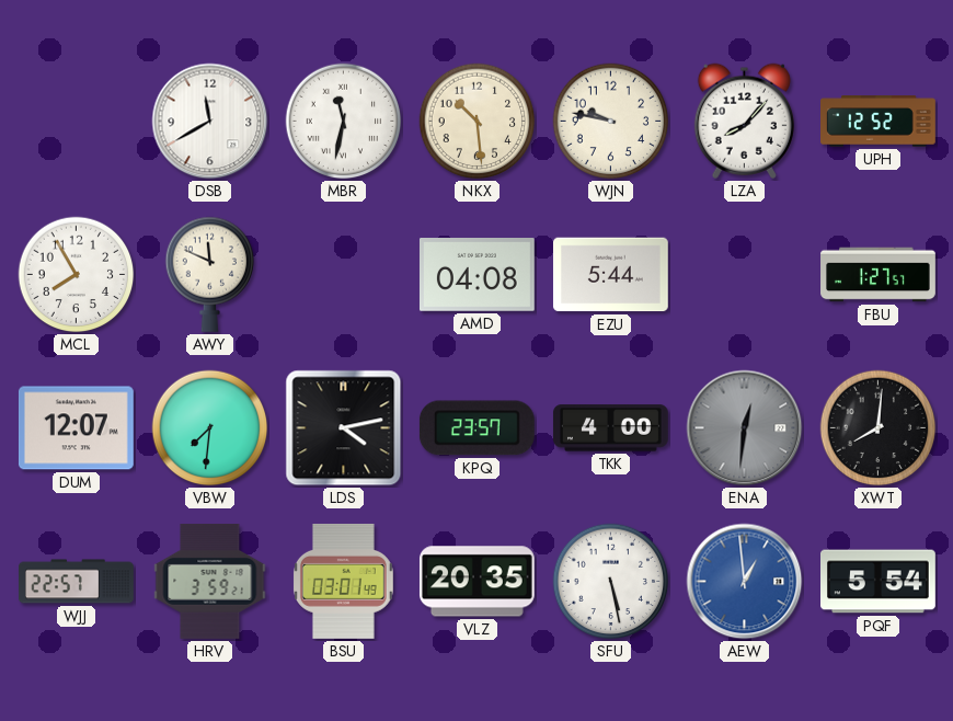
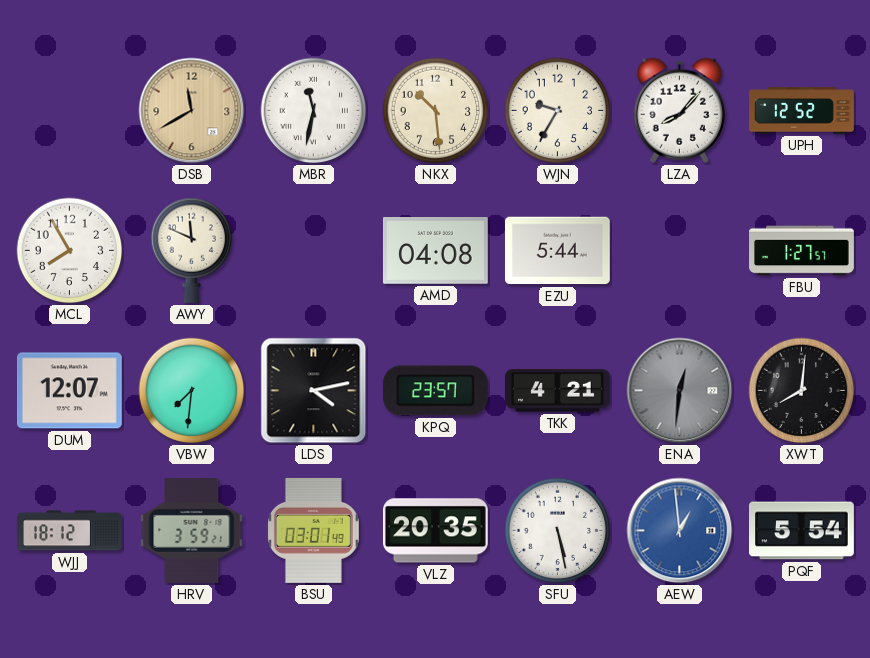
DSB dial: white -> champagne
WJN: 9:47 -> 9:35
TKK: 4:00 -> 4:21
WJJ: 22:57 -> 18:12
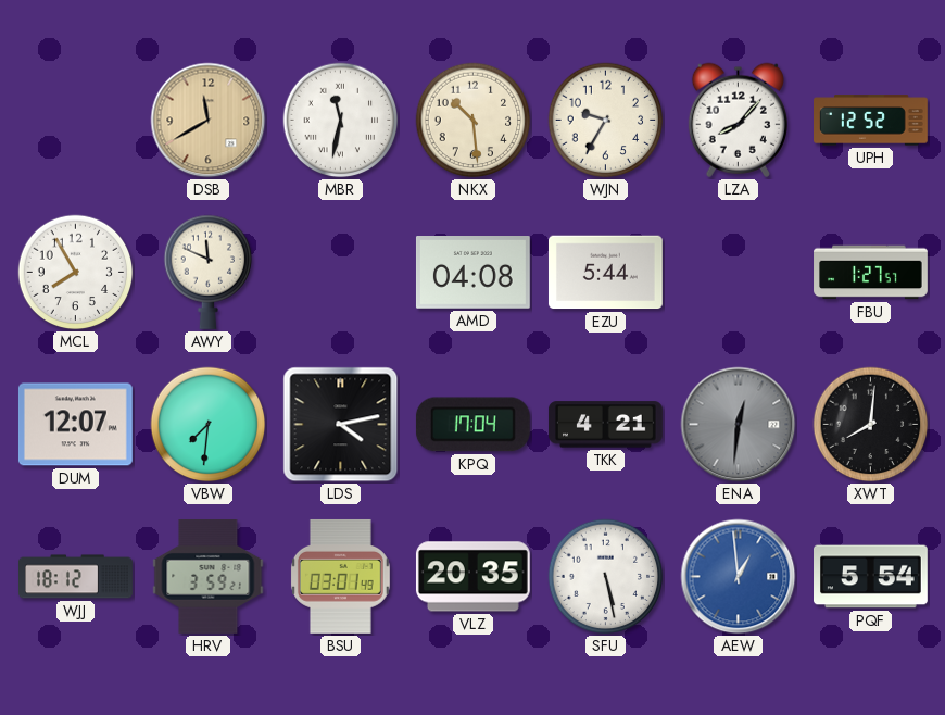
KPQ: 23:57 -> 17:04
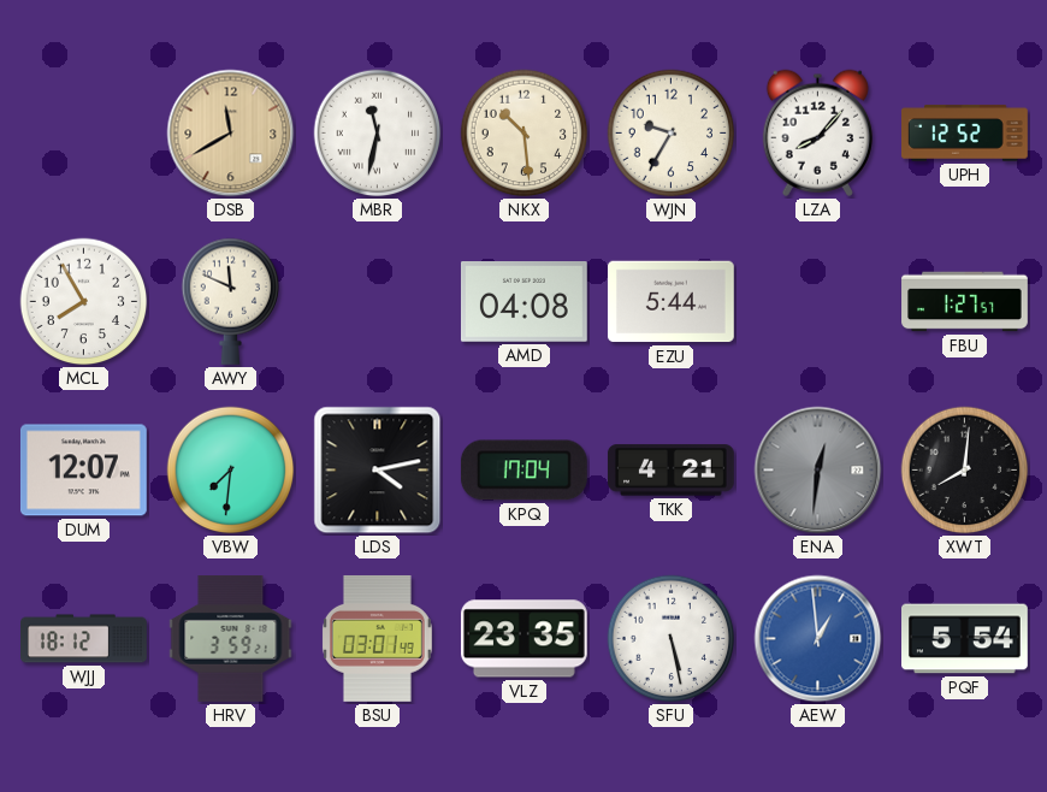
VLZ: 20:35 -> 23:35
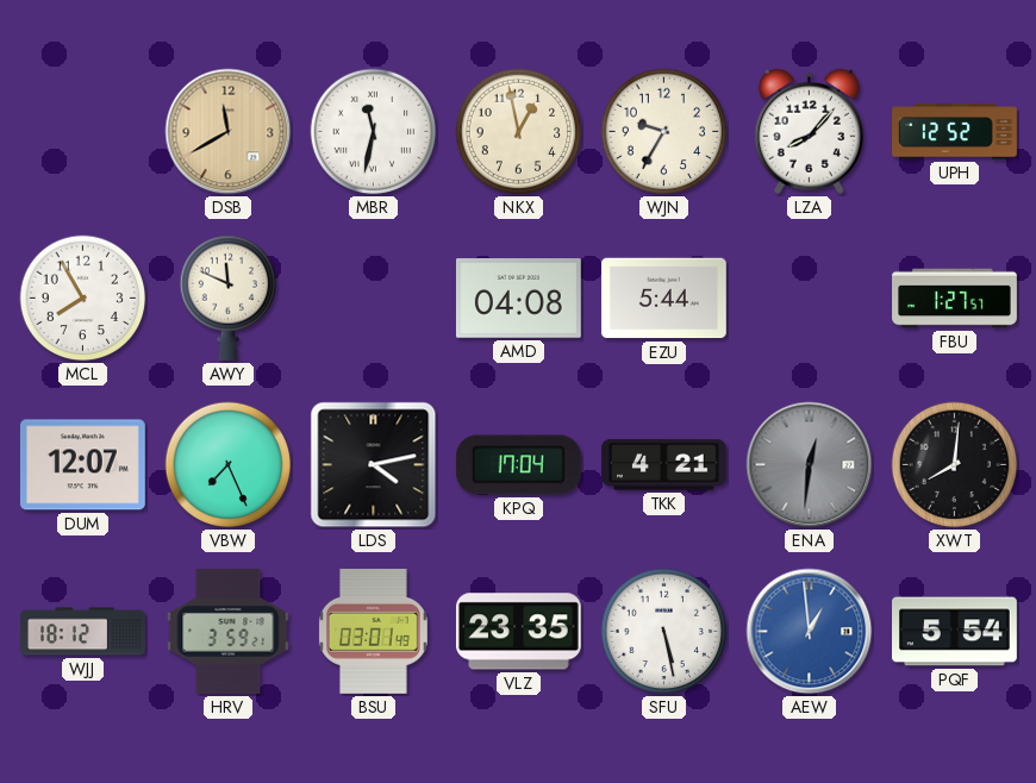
NKX: 10:29 -> 12:58
VBW: 7:31 -> 7:26
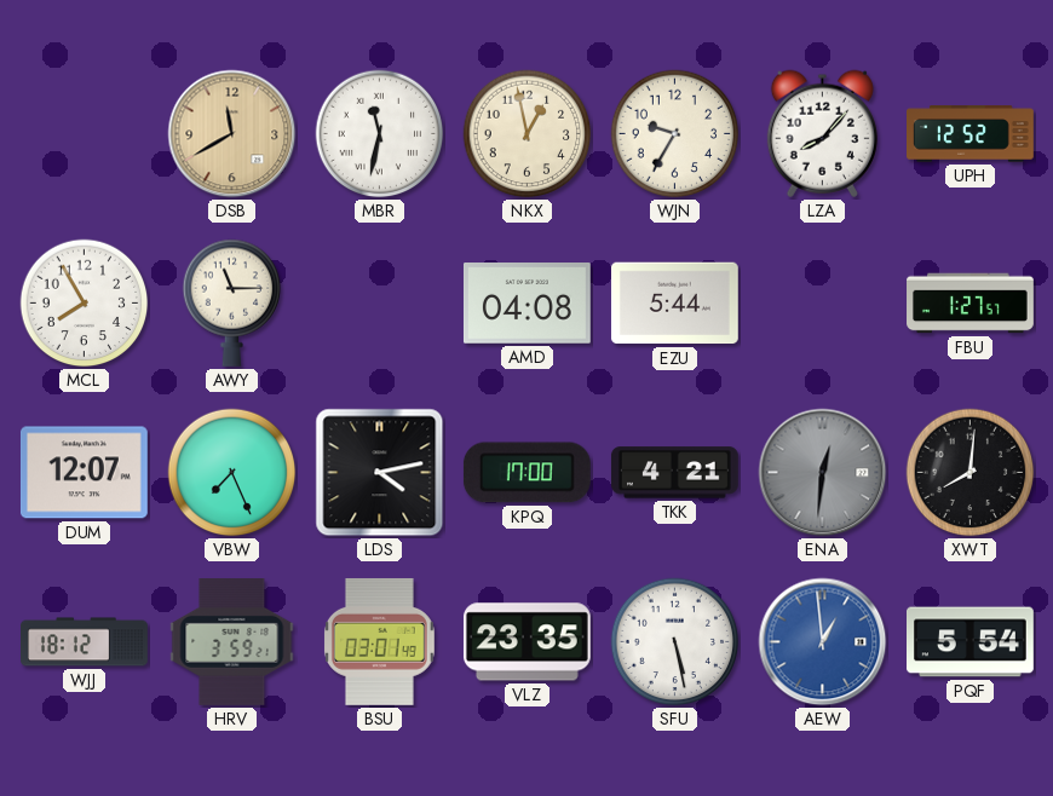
AWY: 11:49 -> 11:15
KPQ: 17:04 -> 17:00
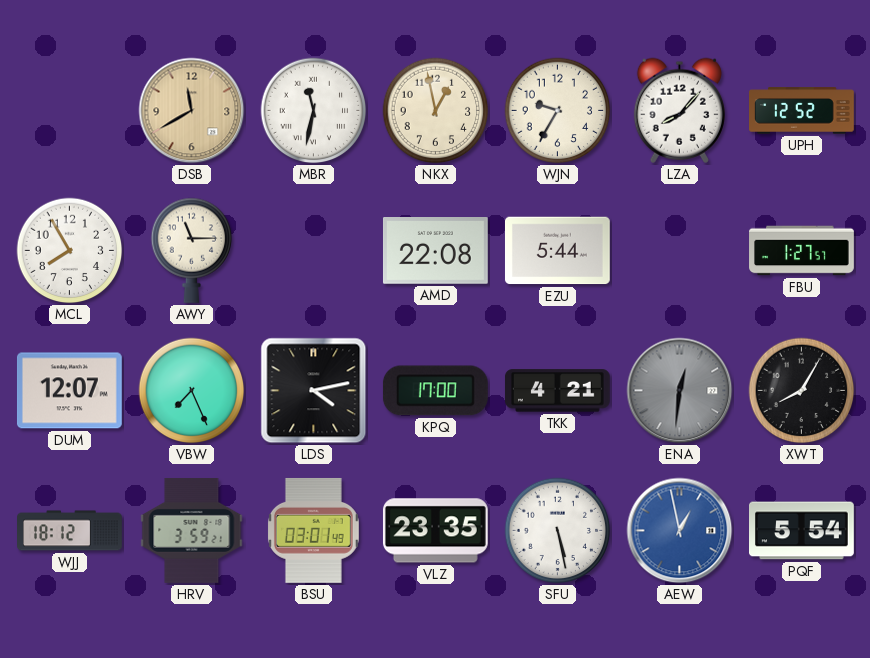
AMD: 04:08 -> 22:08
XWT: 8:01 -> 8:05
AEW: 12:59 -> 12:58
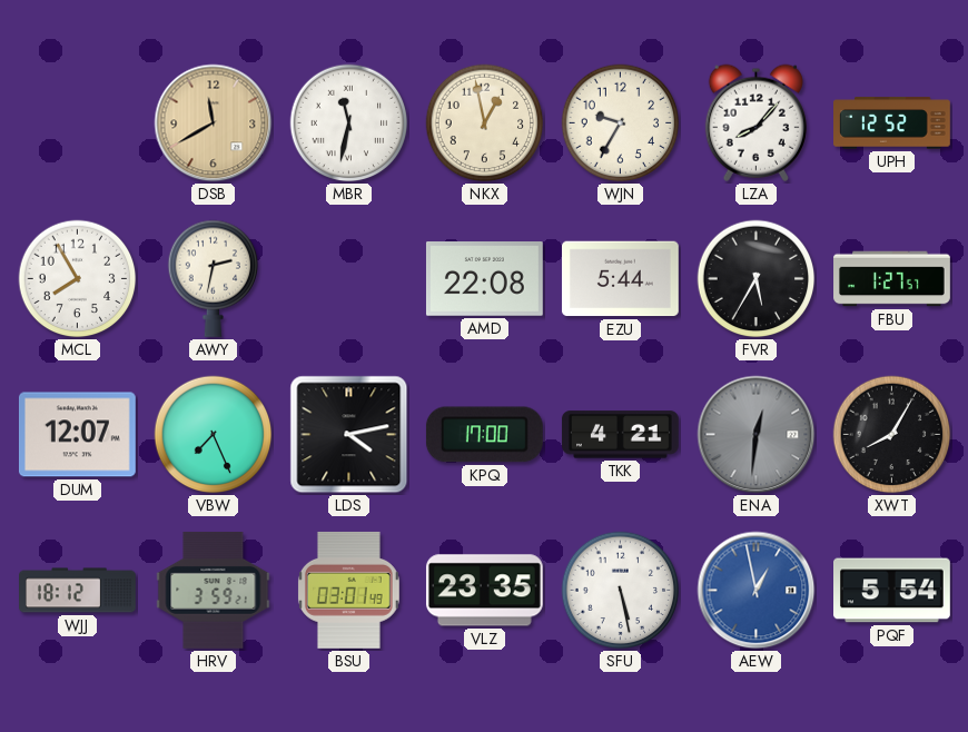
AWY: 11:15 -> 2:32
FVR: none -> 5:35
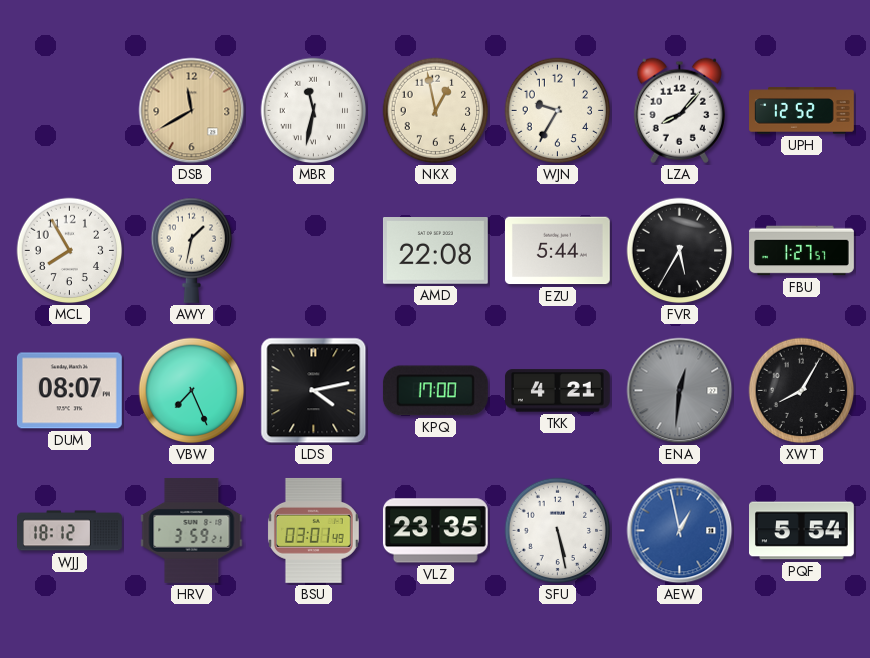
AWY: 2:32 -> 1:32
DUM: 12:07 -> 08:07
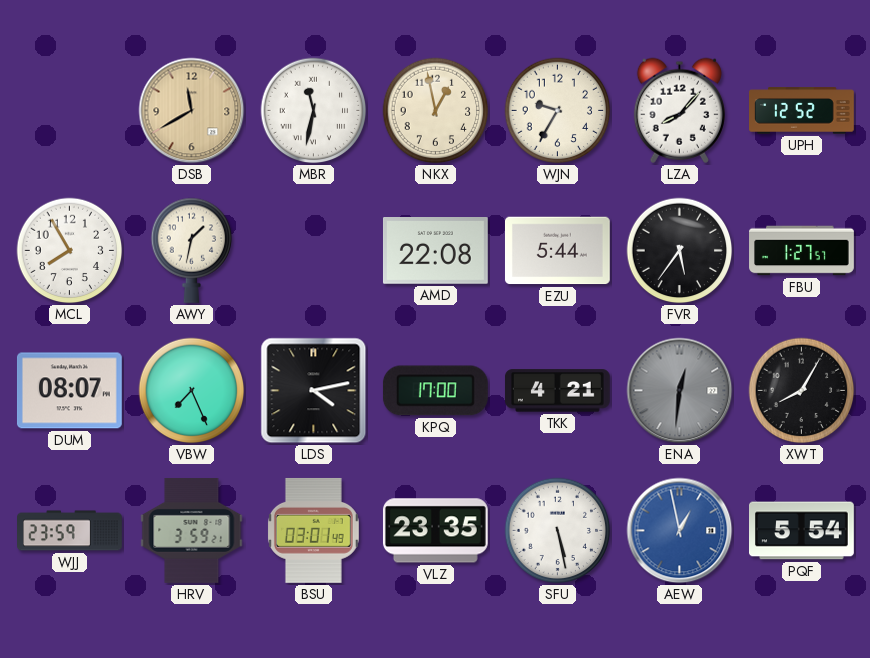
FVR: 5:35 -> 5:36
WJJ: 18:12 -> 23:59
